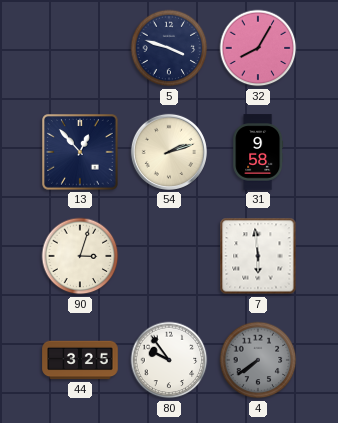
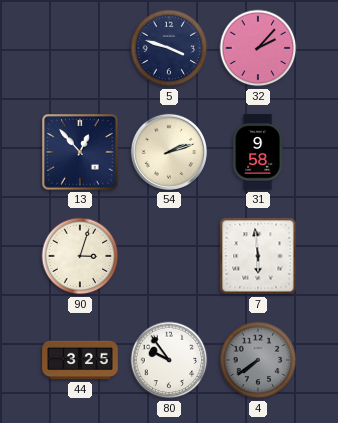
32: 8:05 -> 2:07
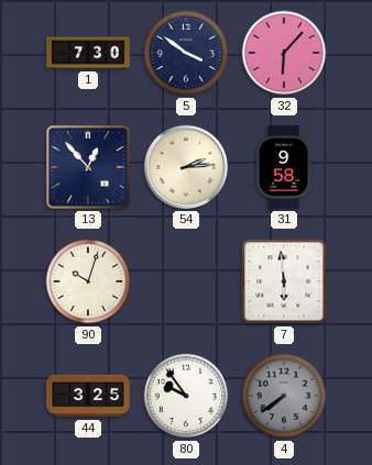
1: none -> 7:30
5: 3:48 -> 3:51
32: 2:07 -> 6:07
54: 2:12 -> 2:14
90: 3:03 -> 10:03
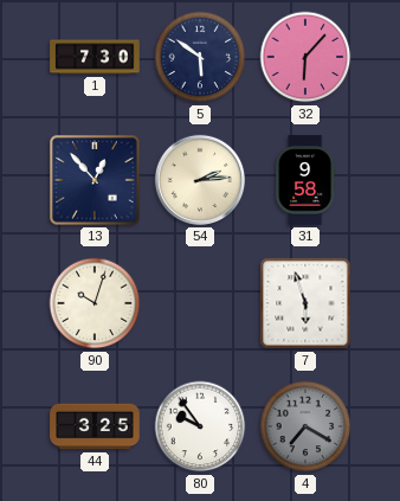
5: 3:51 -> 5:51
7: 5:59 -> 5:57
4: 7:39 -> 7:20
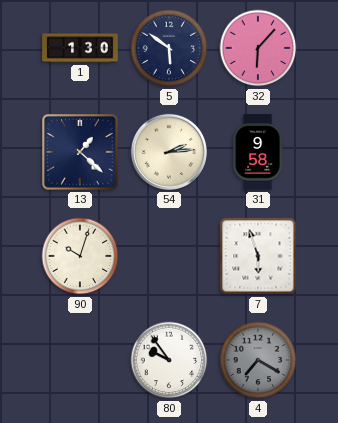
1: 7:30 -> 1:30
13: 12:53 -> 1:22
44: 3:25 -> none
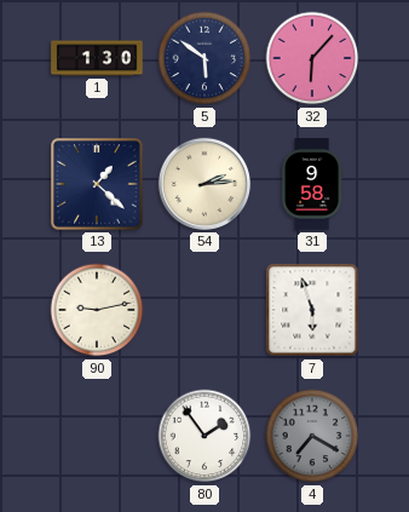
90: 10:03 -> 9:13
80: 9:54 -> 1:54
